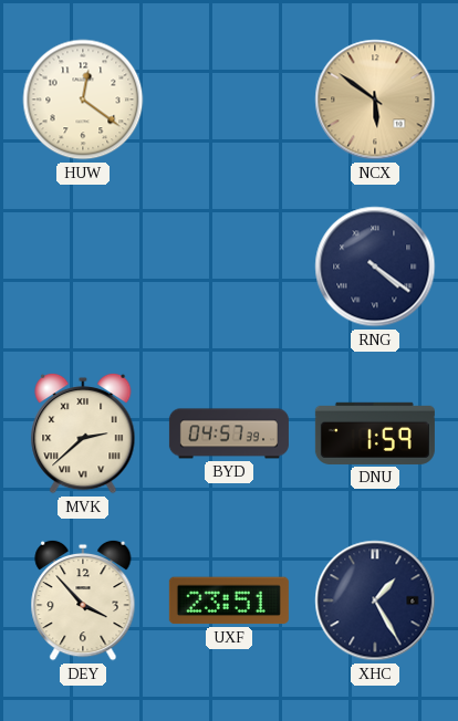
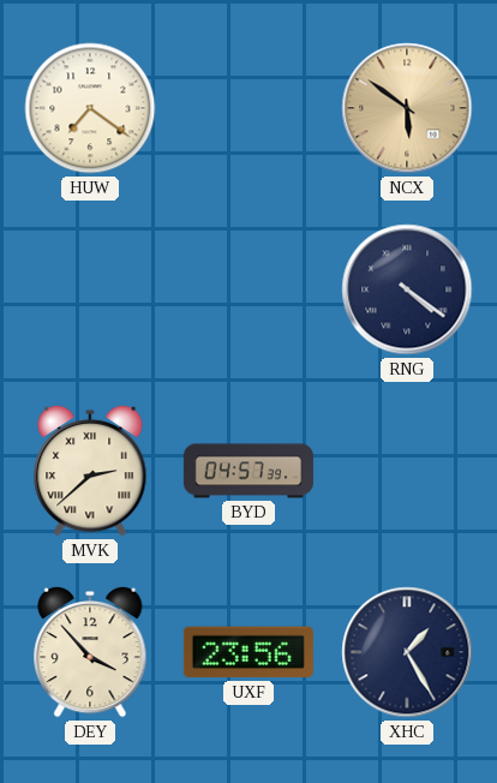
HUW: 12:21 -> 7:21
DNU: 1:59 -> none
UXF: 23:51 -> 23:56
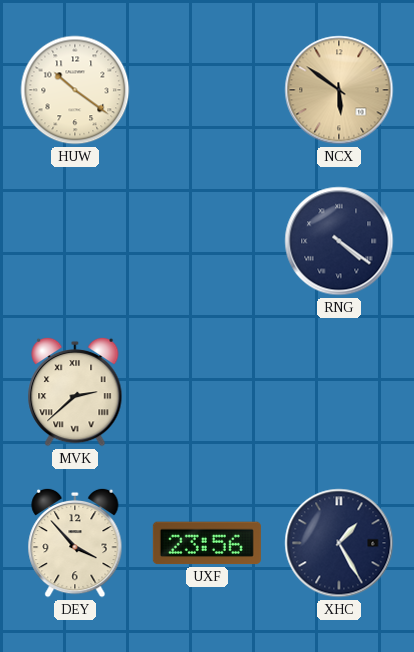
HUW: 7:21 -> 10:21
BYD: 04:57 -> none
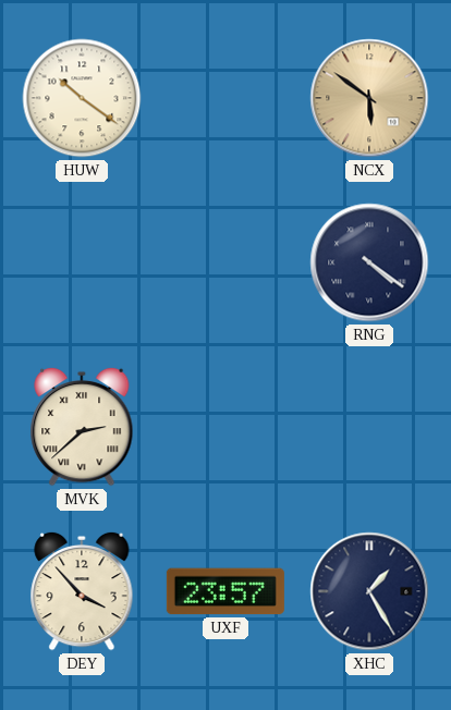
UXF: 23:56 -> 23:57
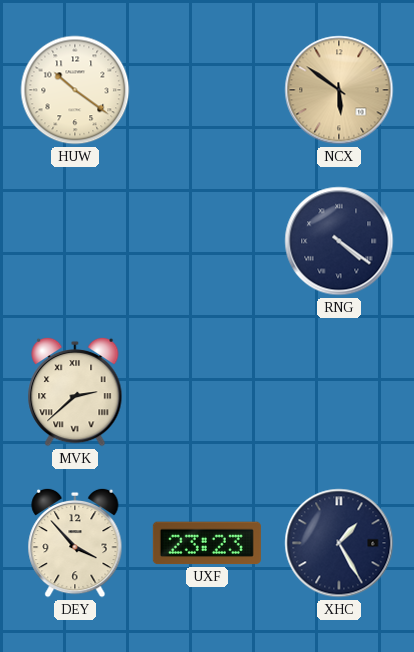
UXF: 23:57 -> 23:23
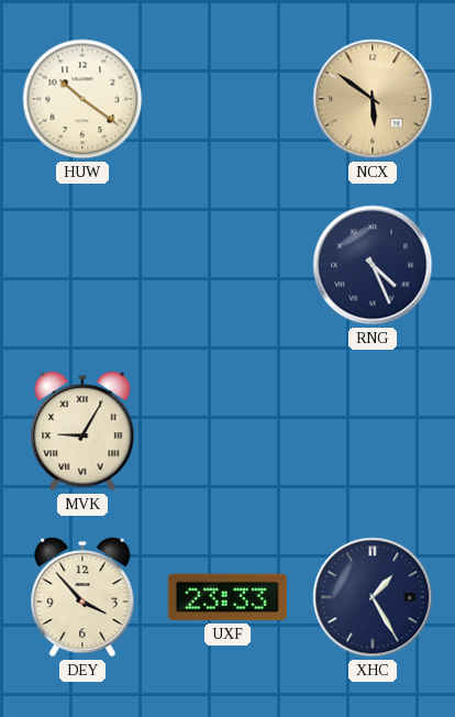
RNG: 4:21 -> 4:26
MVK: 2:38 -> 9:05
UXF: 23:23 -> 23:33
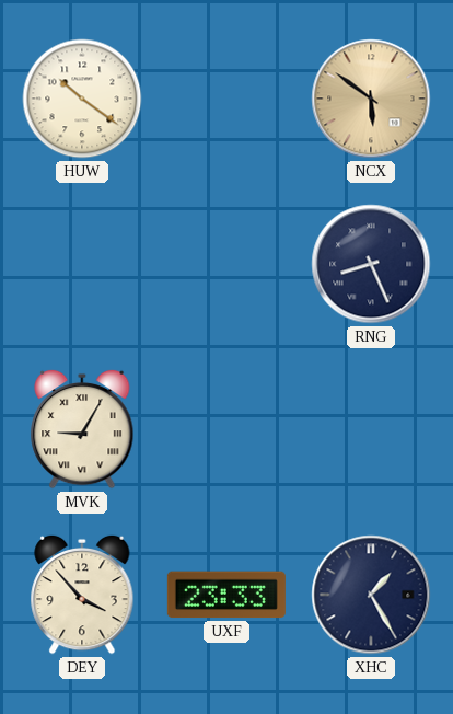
RNG: 4:26 -> 8:26
